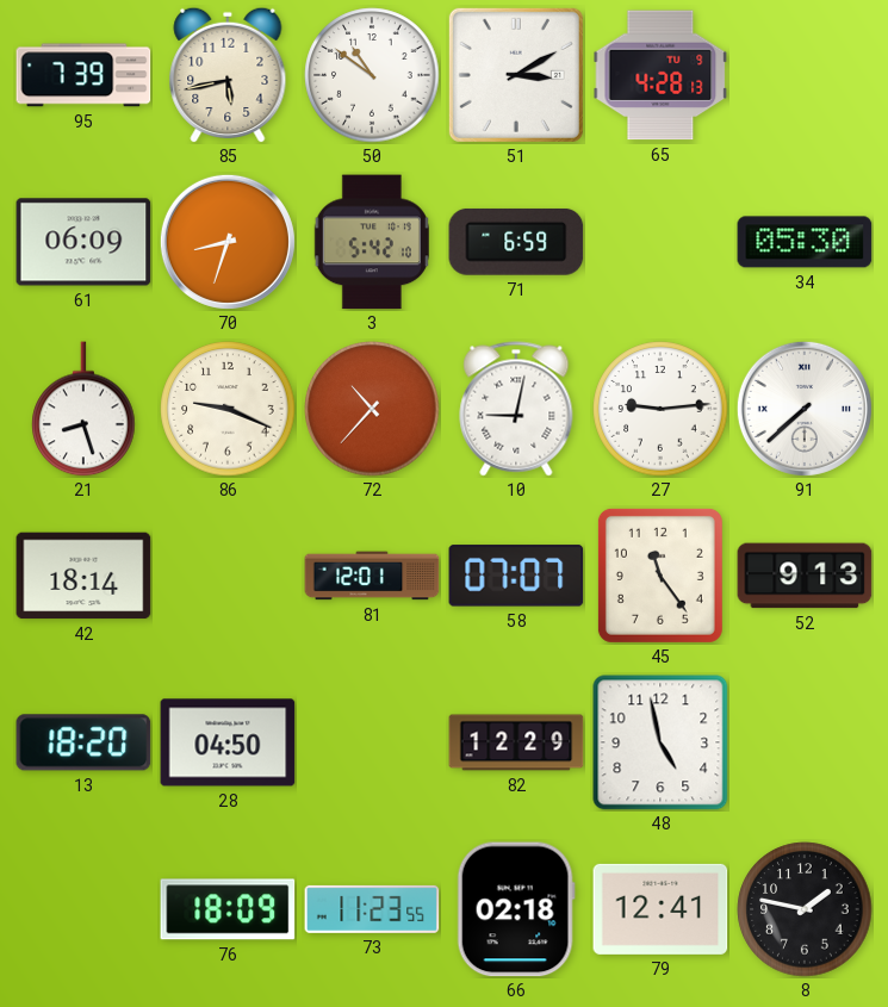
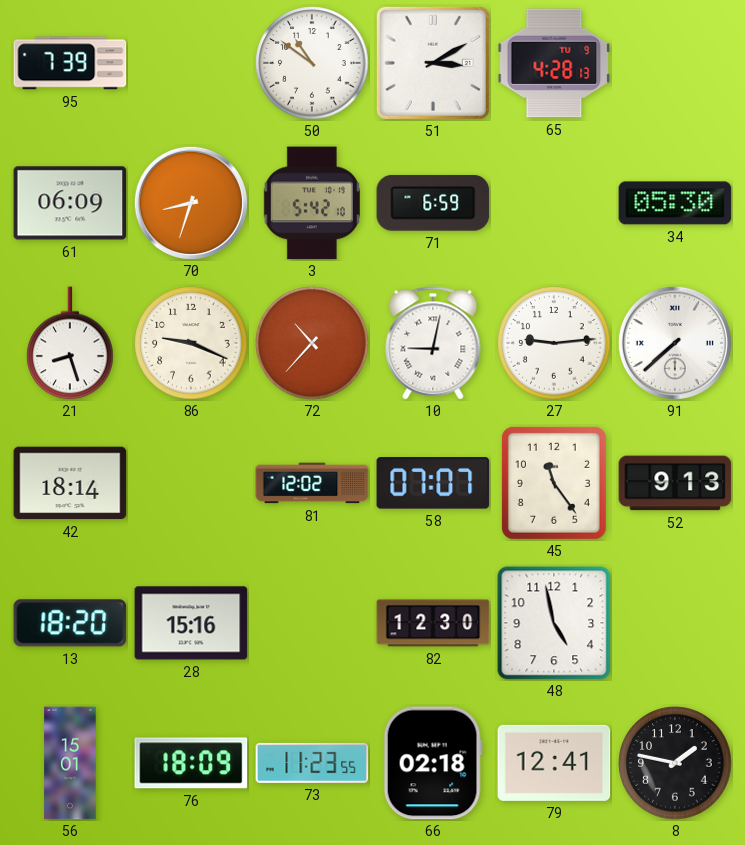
85: 5:43 -> none
81: 12:01 -> 12:02
28: 04:50 -> 15:16
82: 12:29 -> 12:30
56: none -> 15:01
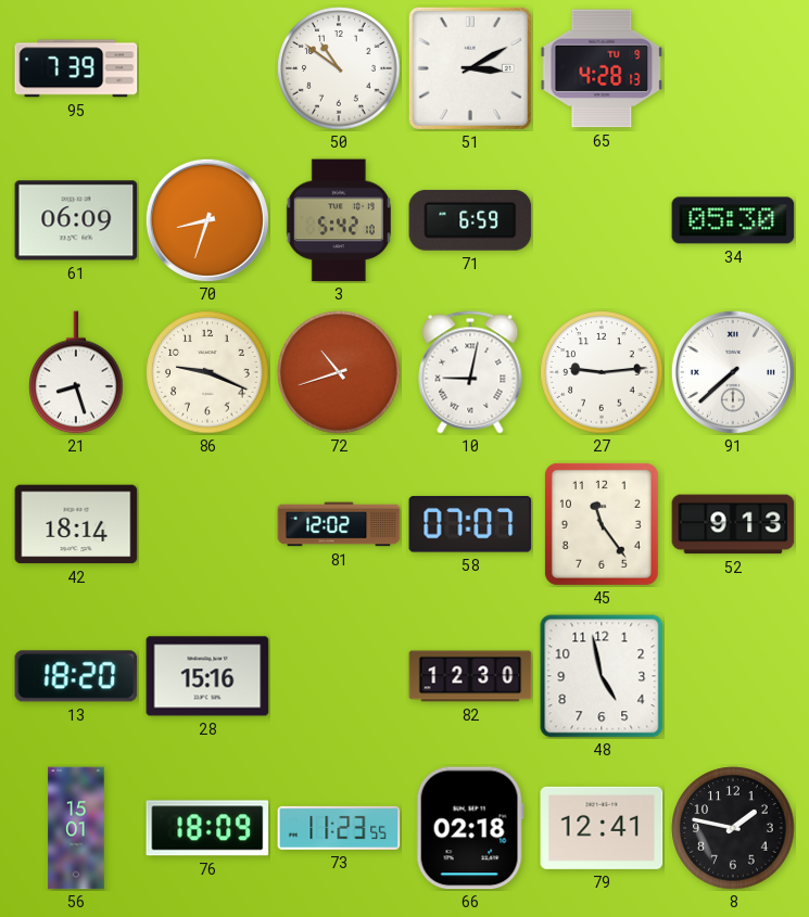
72: 10:37 -> 10:42
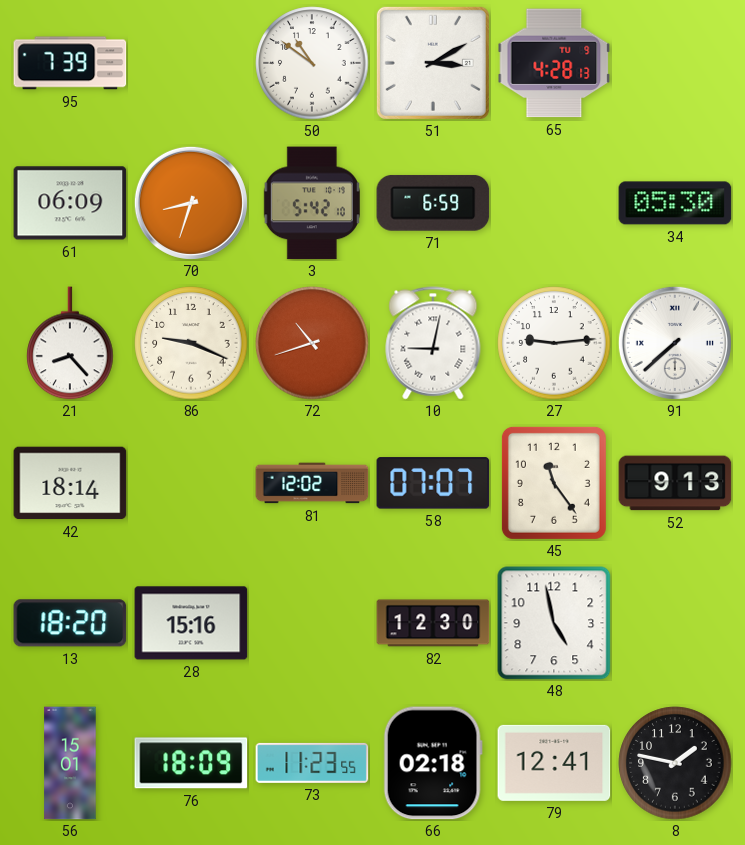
21: 8:27 -> 8:23
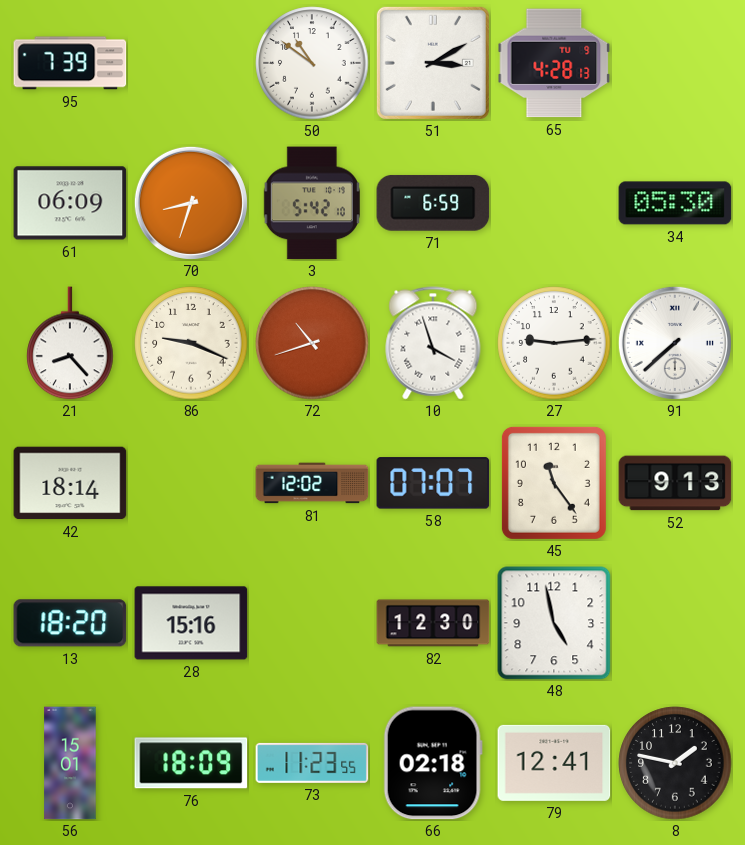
10: 9:02 -> 3:57
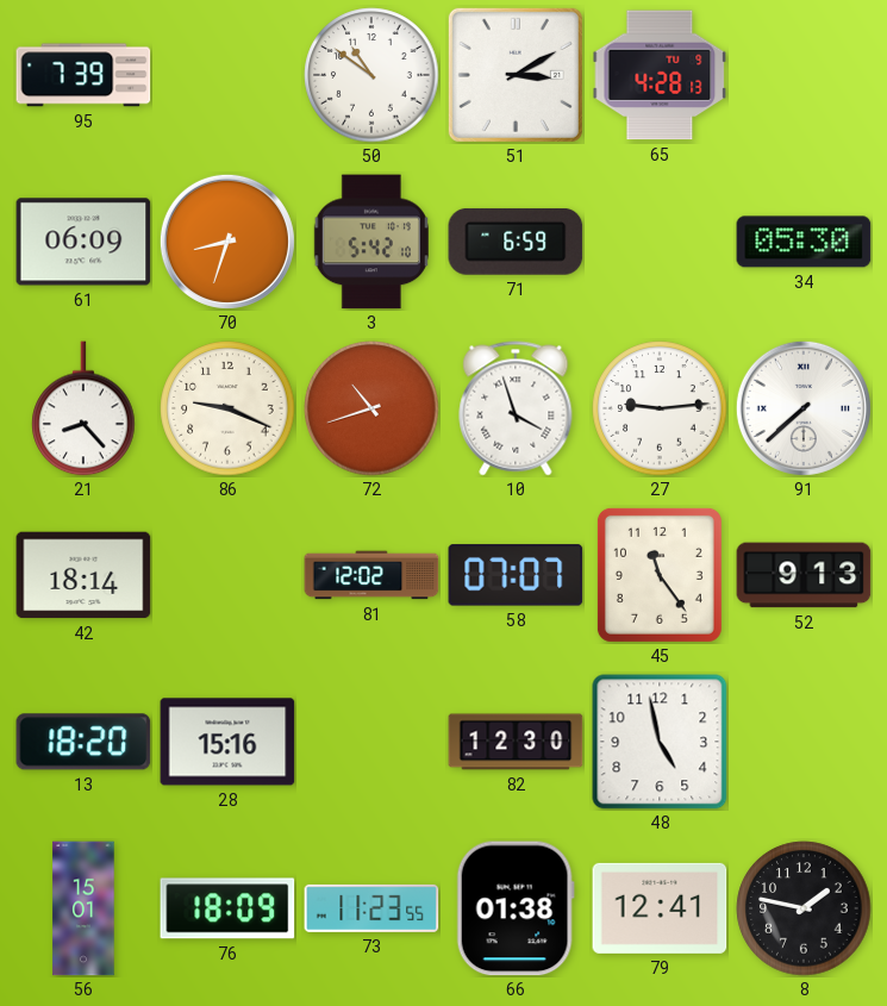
66: 02:18 -> 01:38
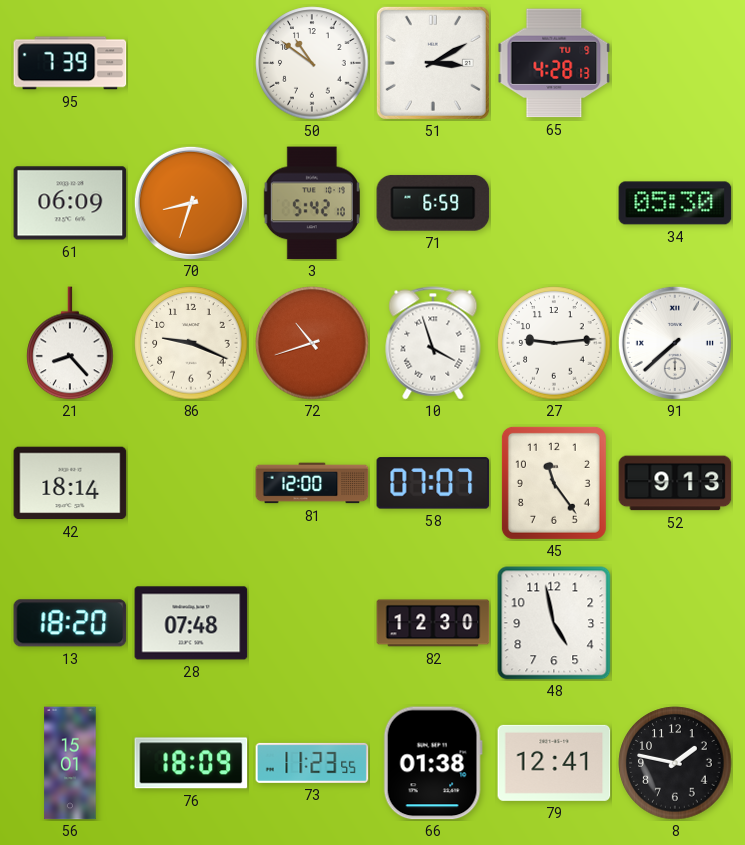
81: 12:02 -> 12:00
28: 15:16 -> 07:48
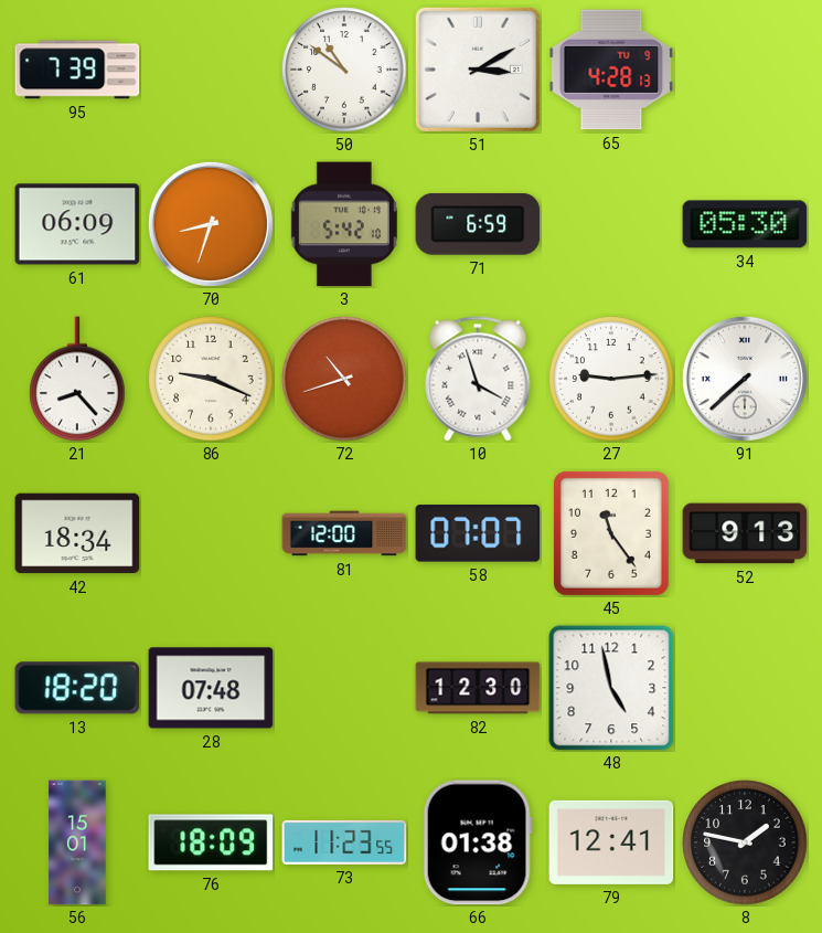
42: 18:14 -> 18:34
